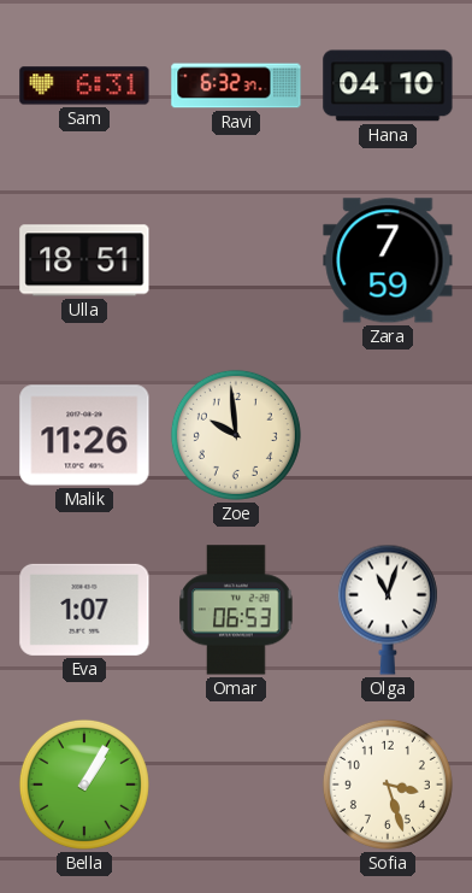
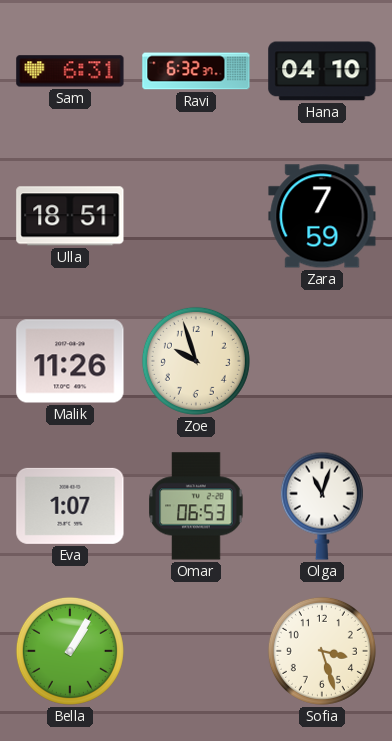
Zoe: 9:59 -> 9:57
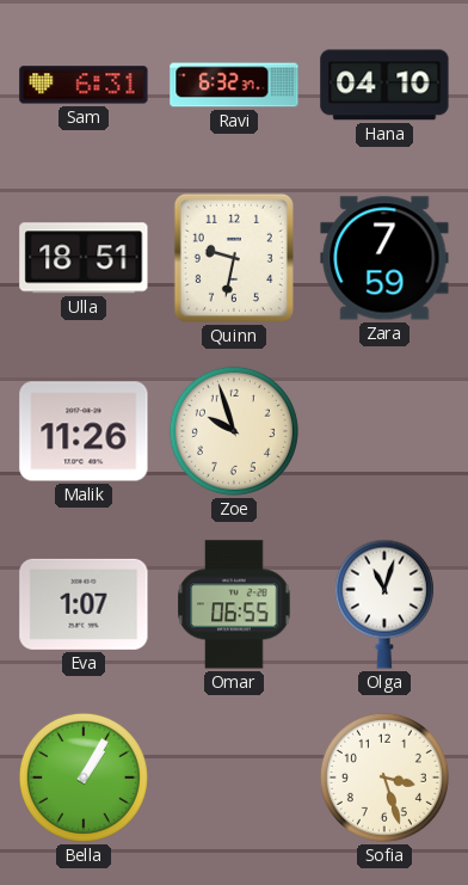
Quinn: none -> 9:32
Omar: 06:53 -> 06:55
